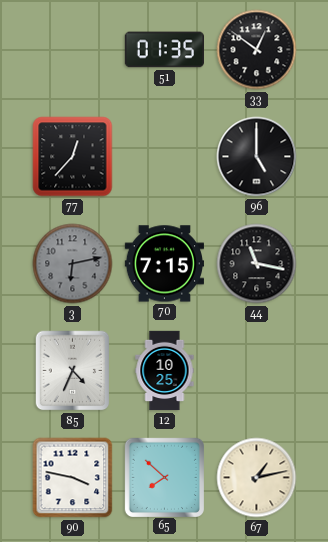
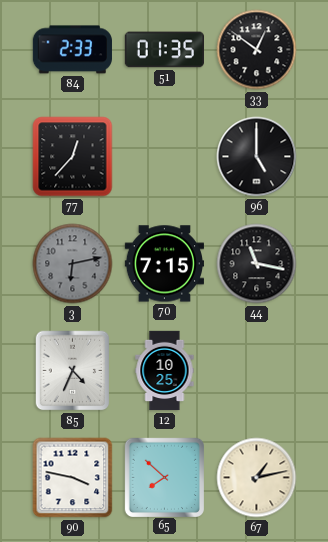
84: none -> 2:33
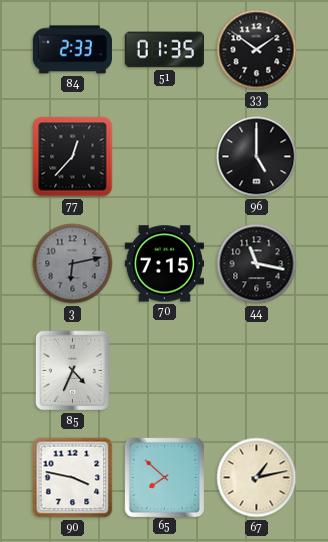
33: 12:51 -> 1:51
12: 10:25 -> none
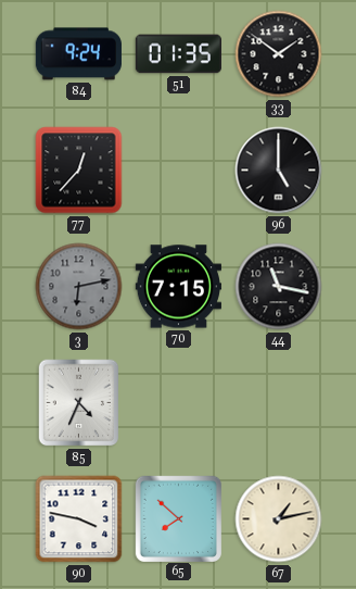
84: 2:33 -> 9:24
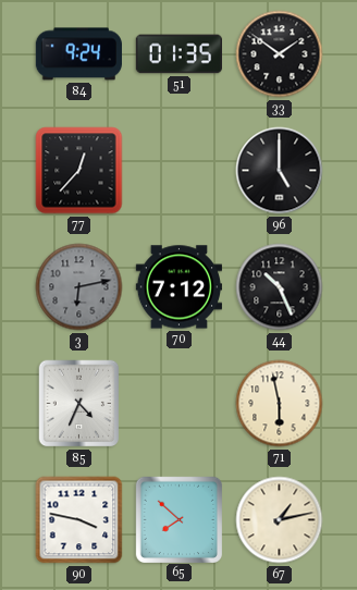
70: 7:15 -> 7:12
44: 11:17 -> 10:26
71: none -> 5:58
